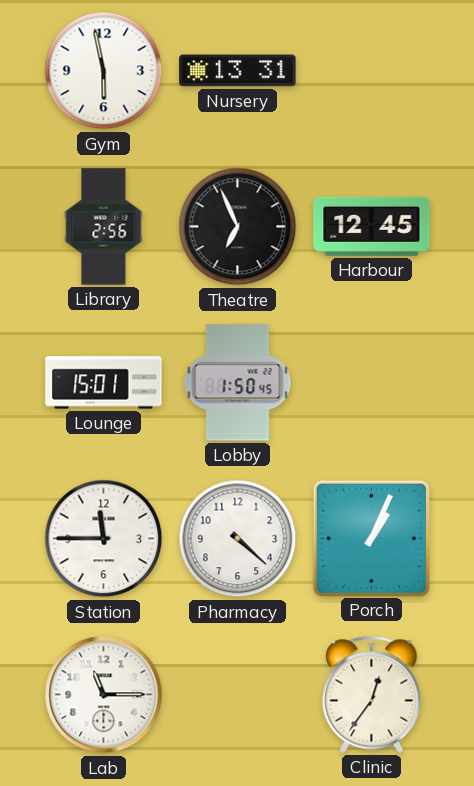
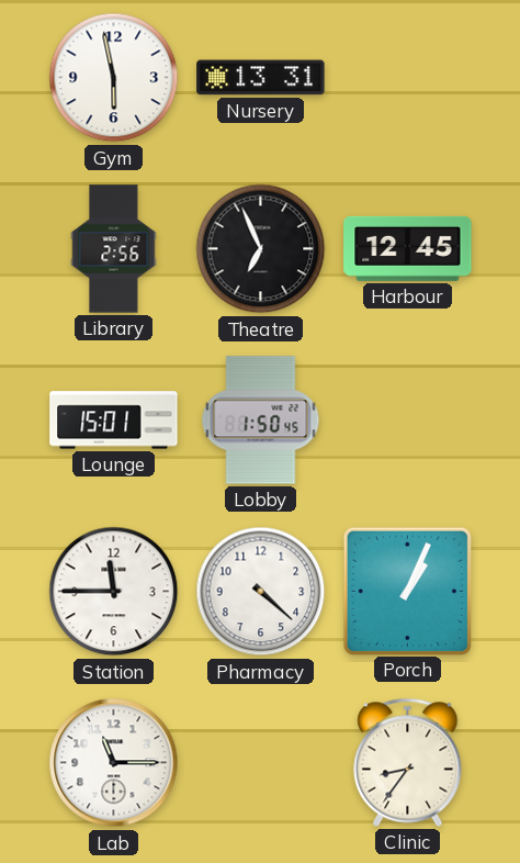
Clinic: 12:36 -> 8:36
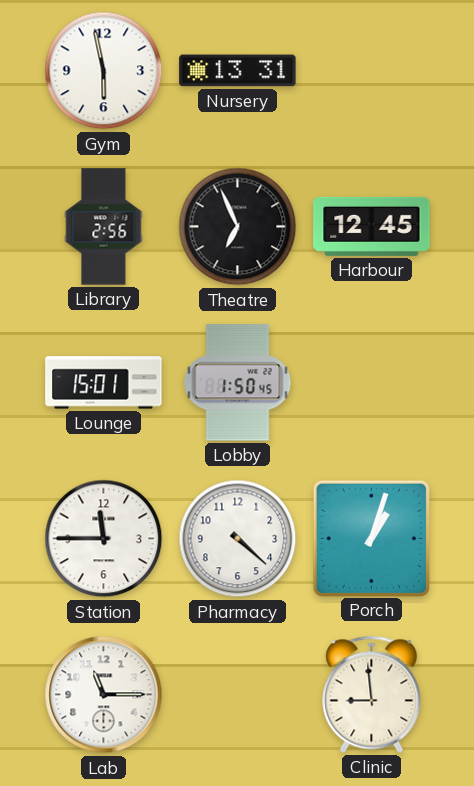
Porch: 1:04 -> 1:03
Clinic: 8:36 -> 8:59
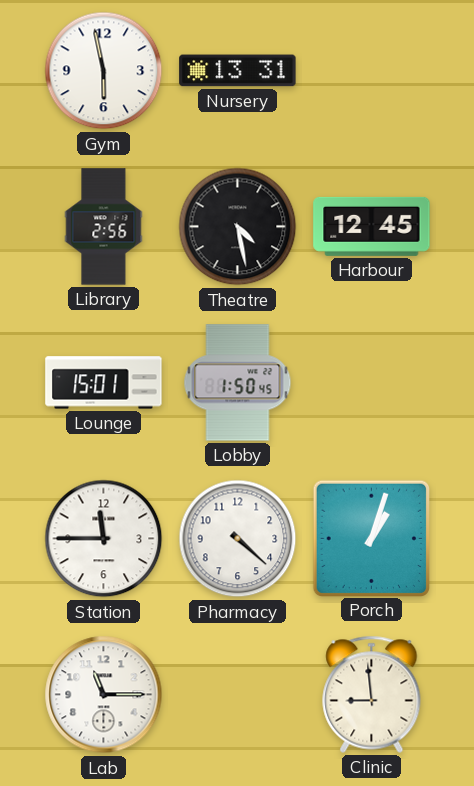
Theatre: 6:56 -> 4:28
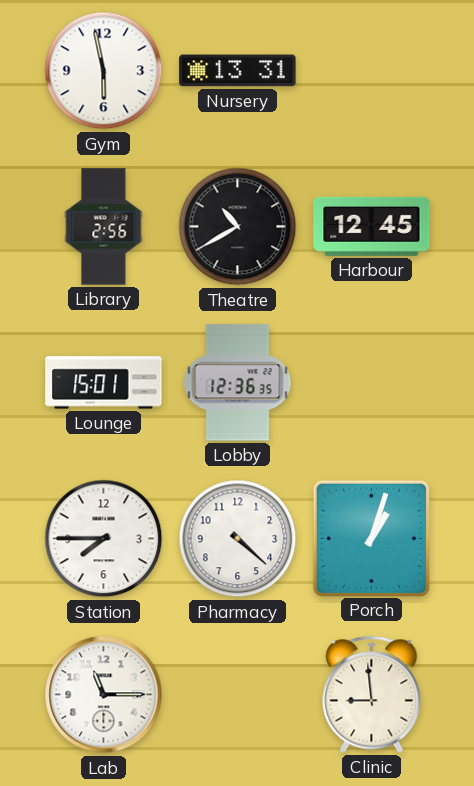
Theatre: 4:28 -> 10:40
Lobby: 1:50 -> 12:36
Station: 11:45 -> 7:45
